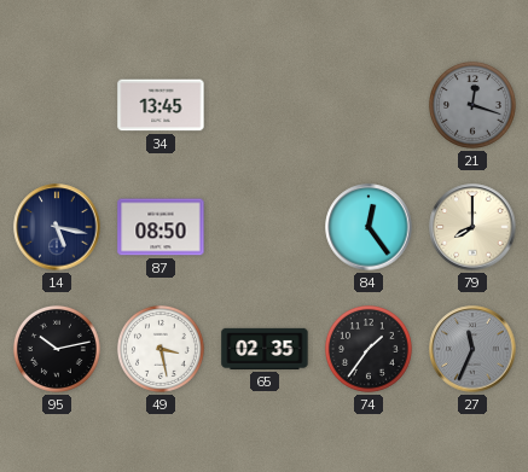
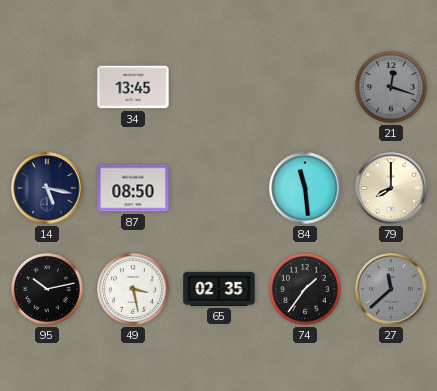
84: 12:24 -> 11:29
27: 11:34 -> 11:38
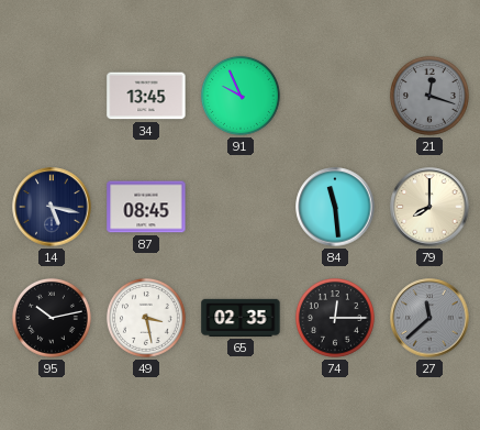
91: none -> 9:56
87: 08:50 -> 08:45
74: 1:36 -> 12:15
